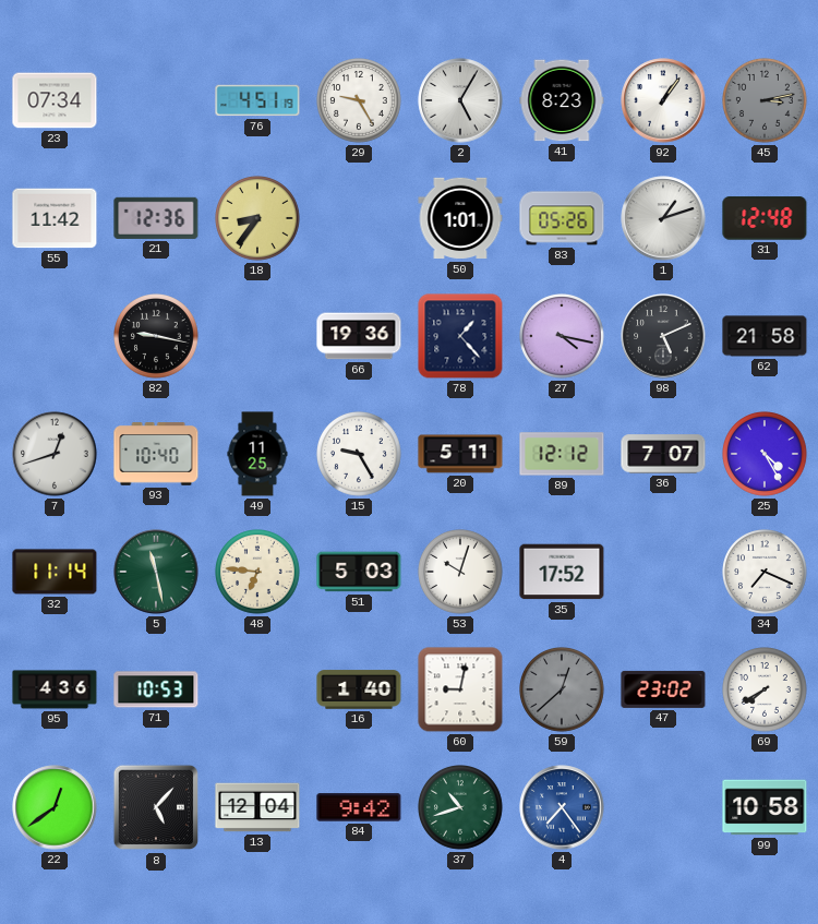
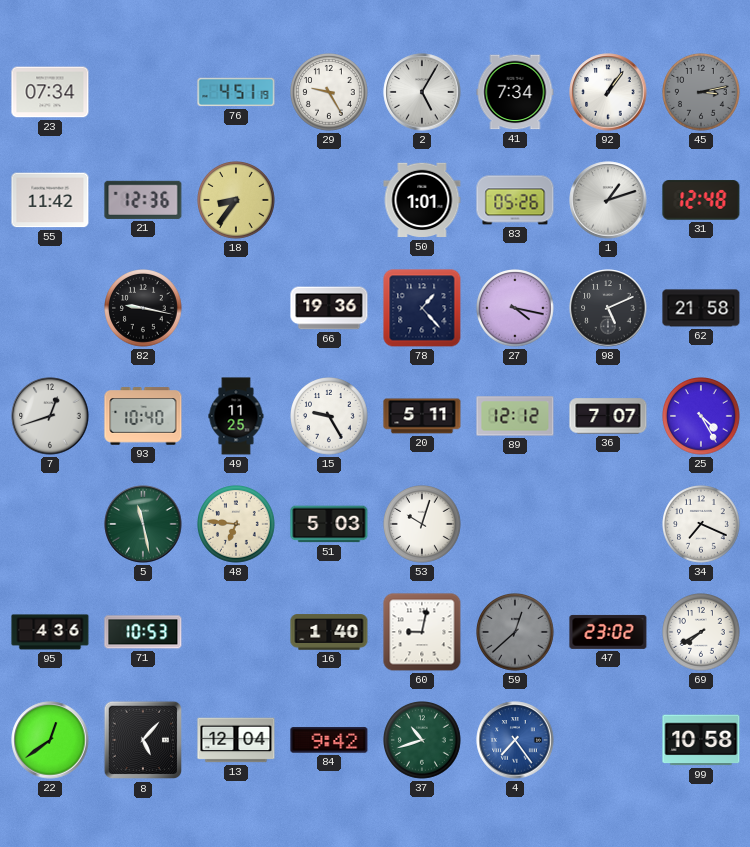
41: 8:23 -> 7:34
32: 11:14 -> none
35: 17:52 -> none
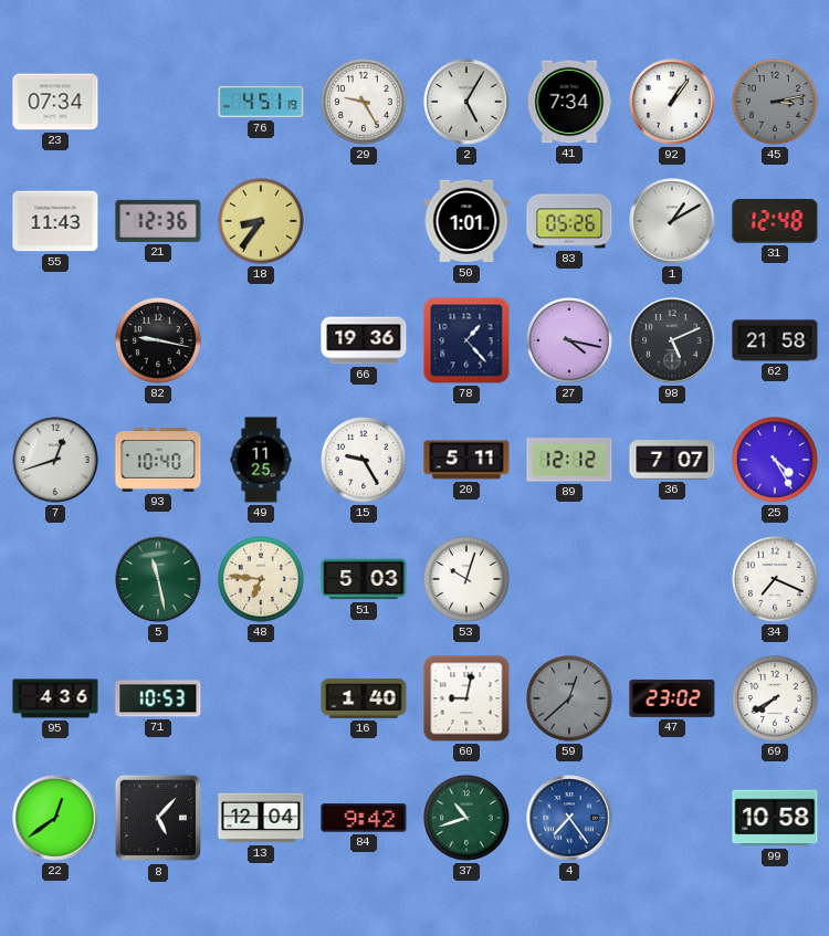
55: 11:42 -> 11:43
1: 1:12 -> 1:10
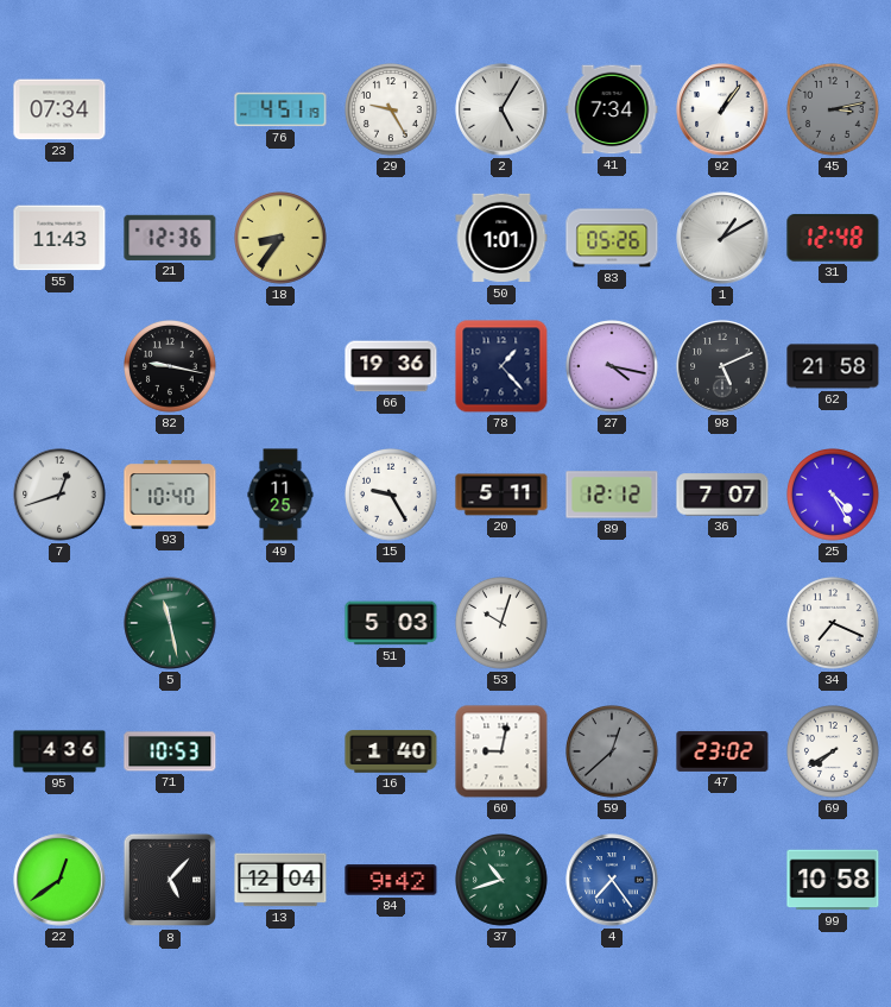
48: 6:46 -> none
